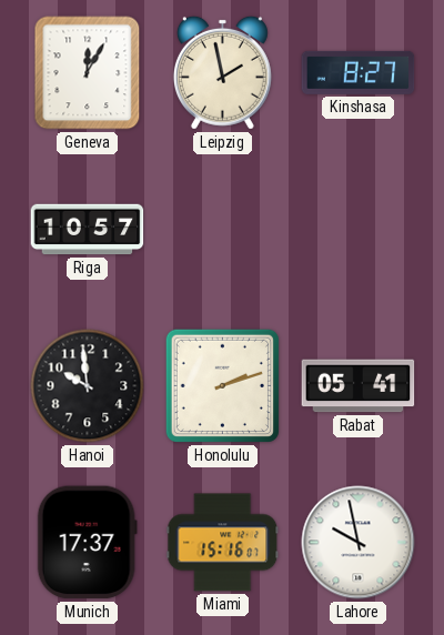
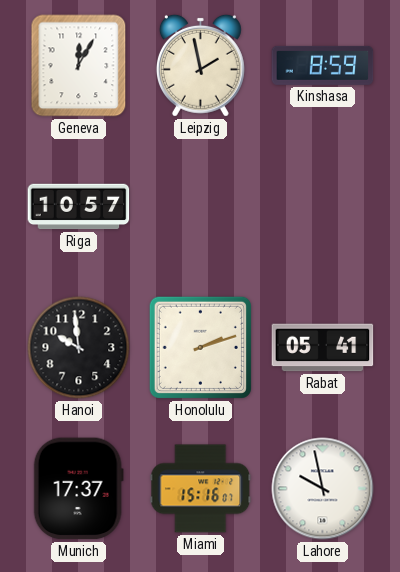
Kinshasa: 8:27 -> 8:59
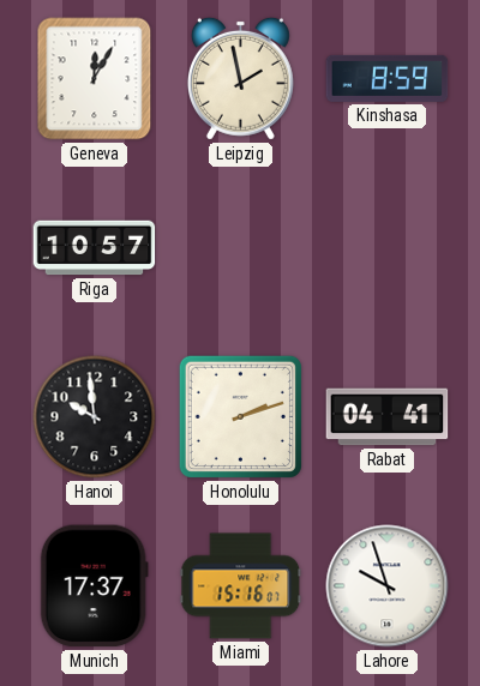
Rabat: 05:41 -> 04:41
Lahore: 9:58 -> 9:57
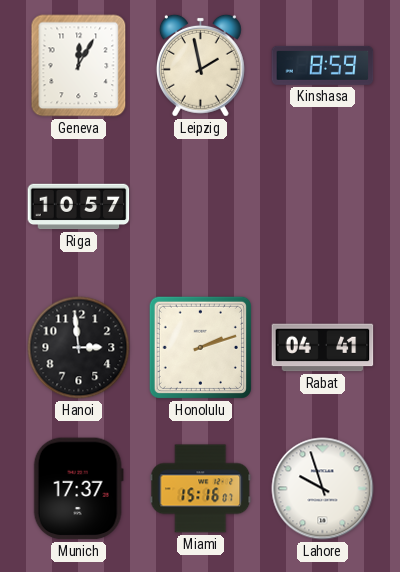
Hanoi: 9:59 -> 2:59
